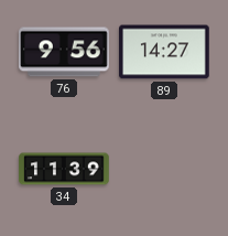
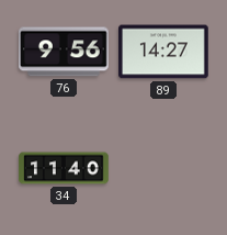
34: 11:39 -> 11:40
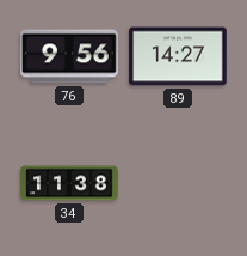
34: 11:40 -> 11:38
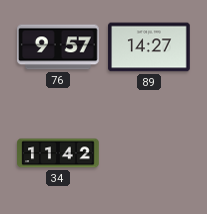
76: 9:56 -> 9:57
34: 11:38 -> 11:42
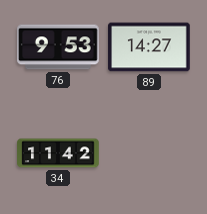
76: 9:57 -> 9:53
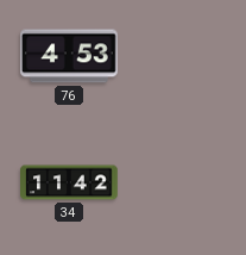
76: 9:53 -> 4:53
89: 14:27 -> none
